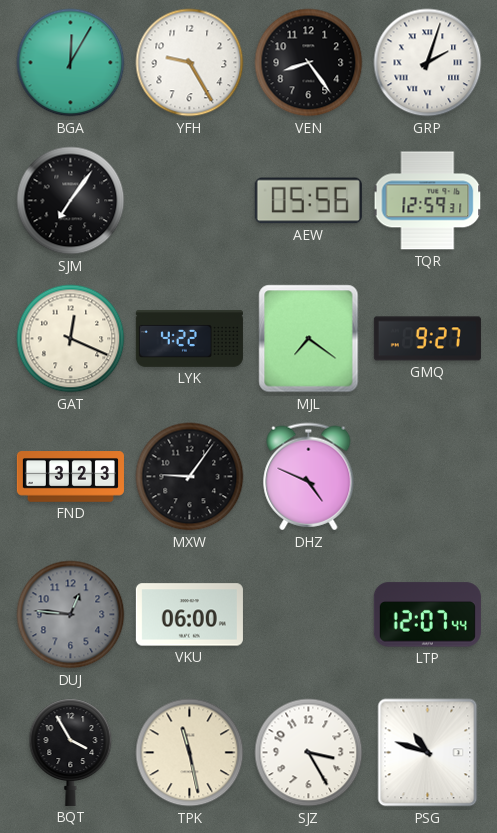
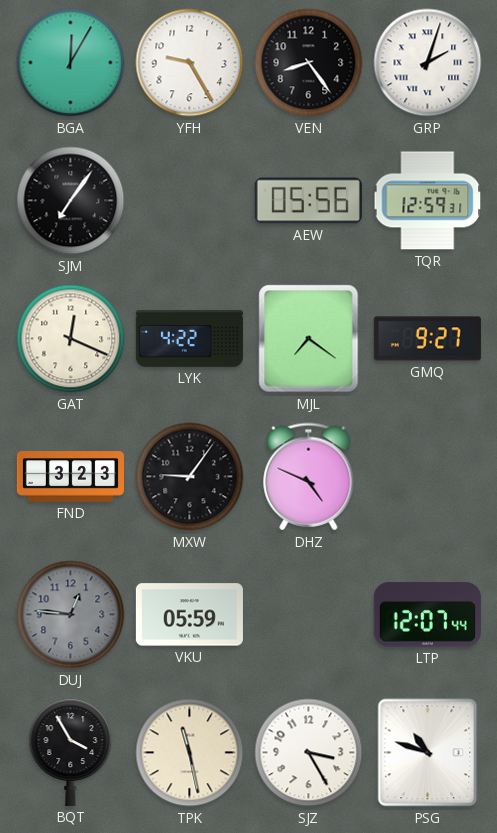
VKU: 06:00 -> 05:59
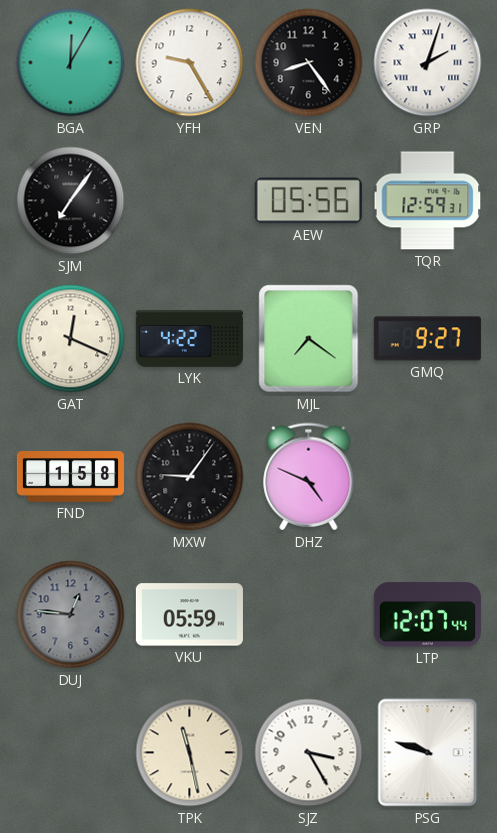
FND: 3:23 -> 1:58
BQT: 3:55 -> none
PSG: 10:48 -> 9:48
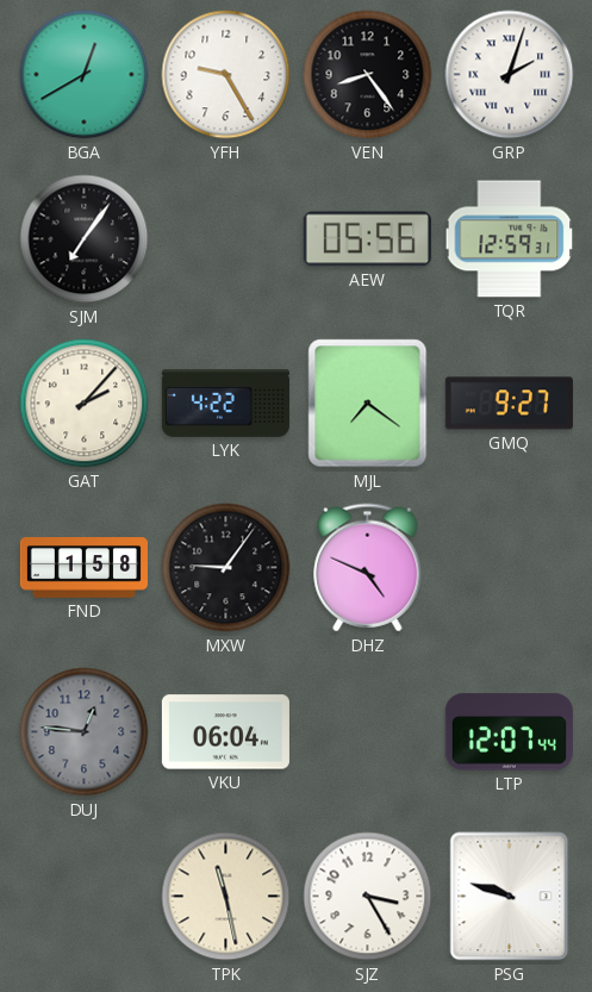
BGA: 12:05 -> 12:40
GAT: 12:19 -> 2:07
VKU: 05:59 -> 06:04
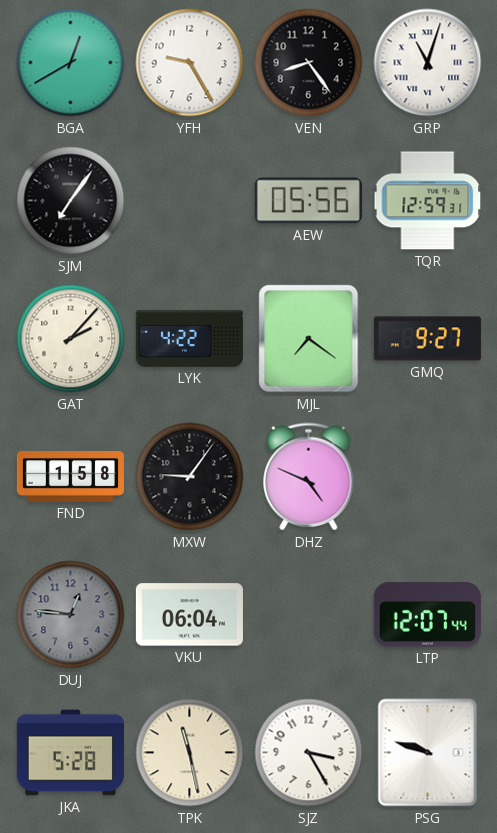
GRP: 2:03 -> 11:03
JKA: none -> 5:28
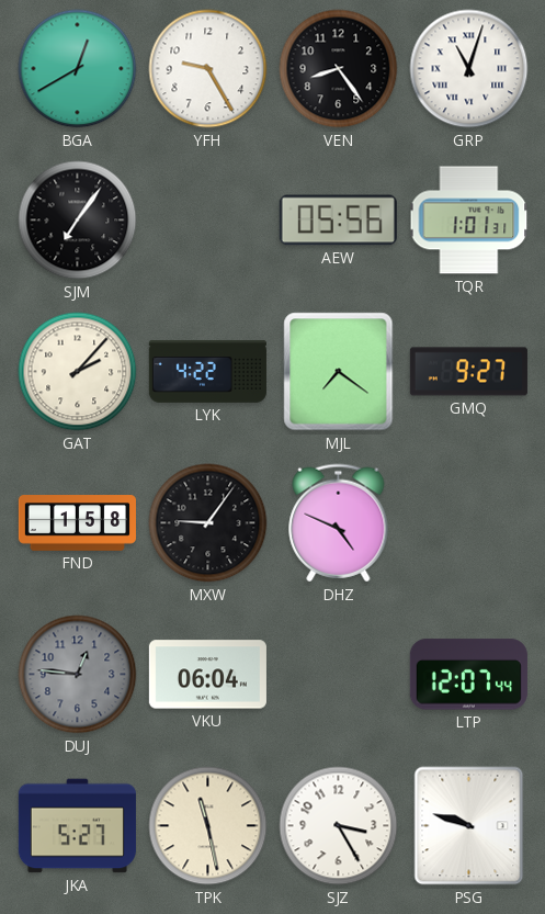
TQR: 12:59 -> 1:01
JKA: 5:28 -> 5:27
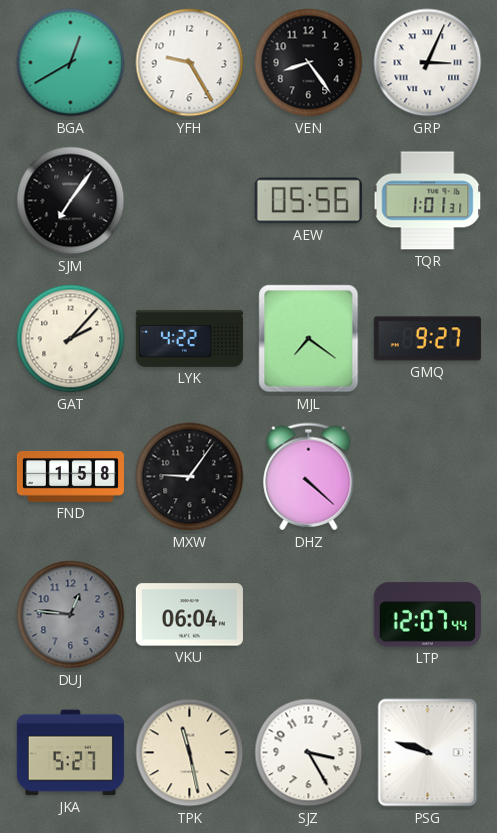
GRP: 11:03 -> 3:04
DHZ: 4:49 -> 4:22
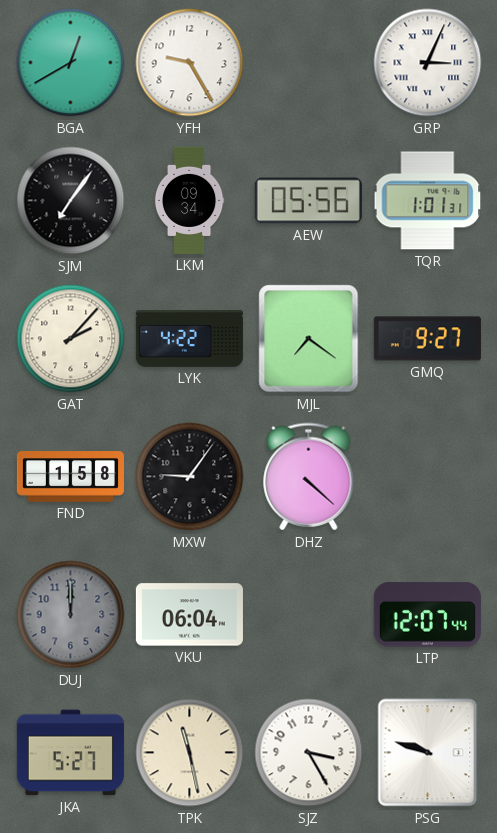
VEN: 8:24 -> none
LKM: none -> 09:34
DUJ: 12:46 -> 12:00
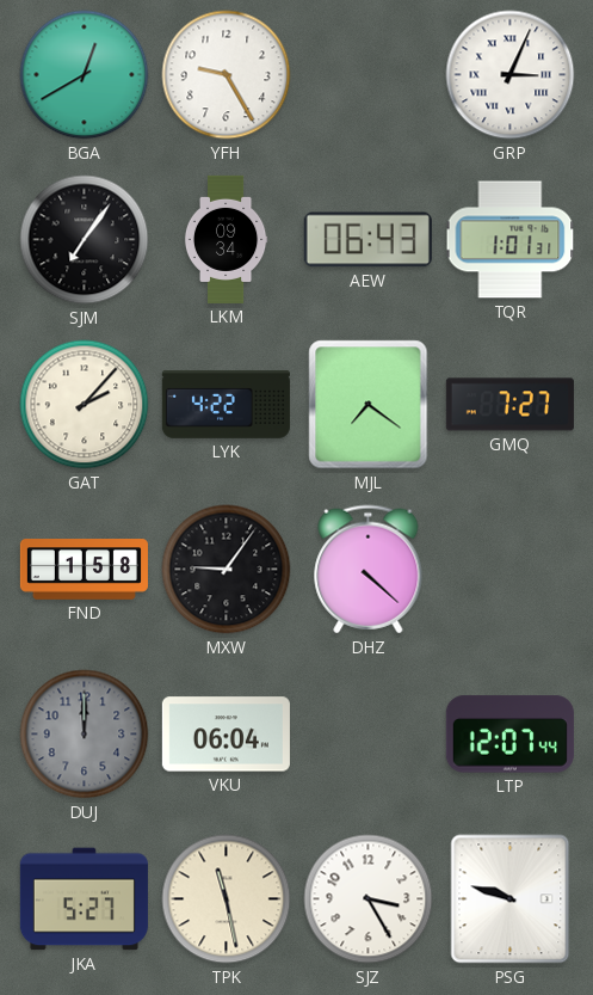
AEW: 05:56 -> 06:43
GMQ: 9:27 -> 7:27
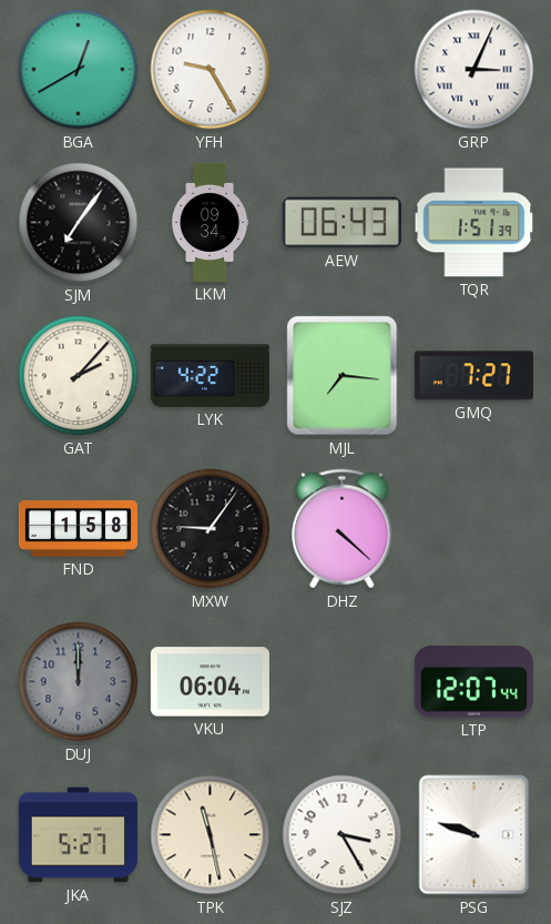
TQR: 1:01 -> 1:51
MJL: 7:21 -> 7:16
